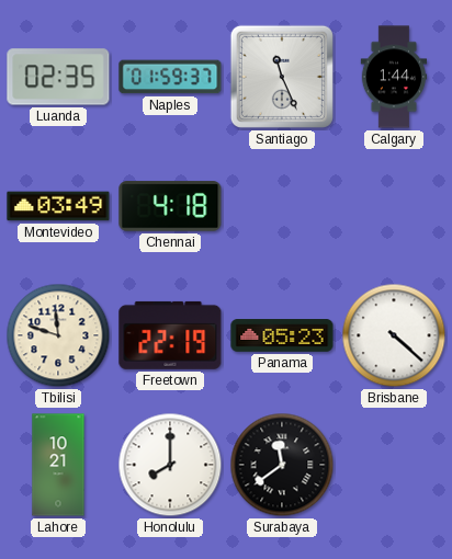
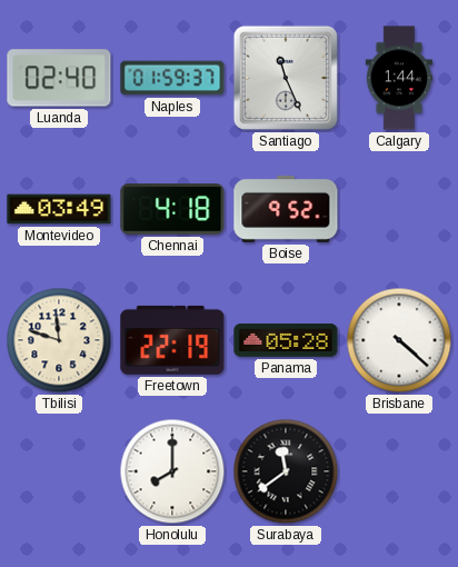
Luanda: 02:35 -> 02:40
Boise: none -> 9:52
Panama: 05:23 -> 05:28
Lahore: 10:21 -> none
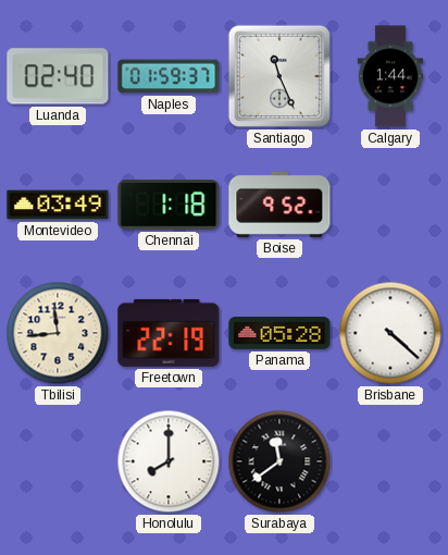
Chennai: 4:18 -> 1:18
Tbilisi: 11:48 -> 11:44
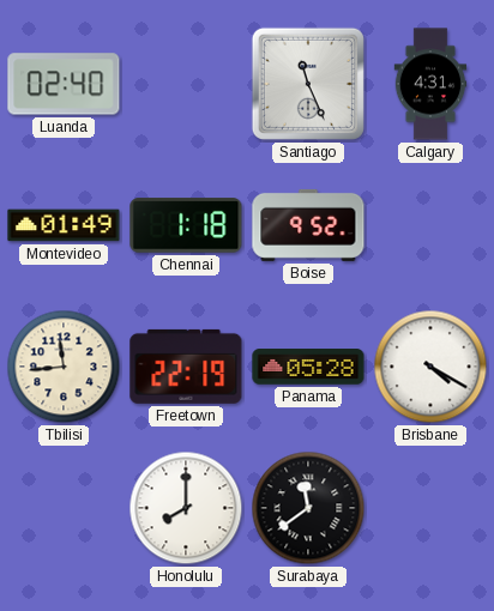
Naples: 01:59 -> none
Calgary: 1:44 -> 4:31
Montevideo: 03:49 -> 01:49
Brisbane: 4:22 -> 4:20
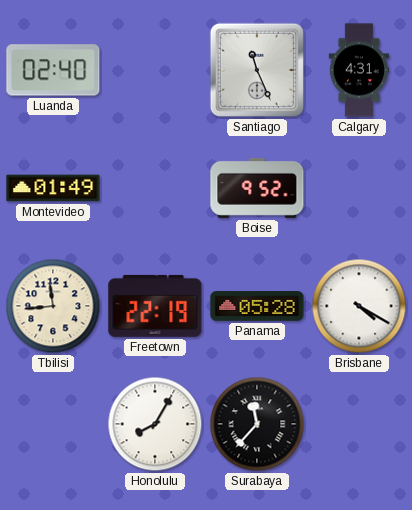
Chennai: 1:18 -> none
Honolulu: 8:00 -> 8:05
Surabaya: 11:39 -> 11:37
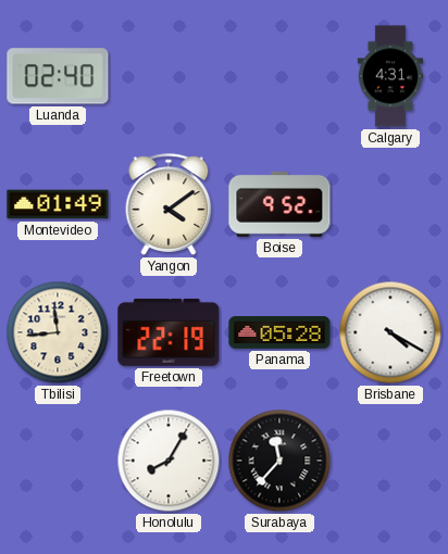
Santiago: 11:26 -> none
Yangon: none -> 4:09
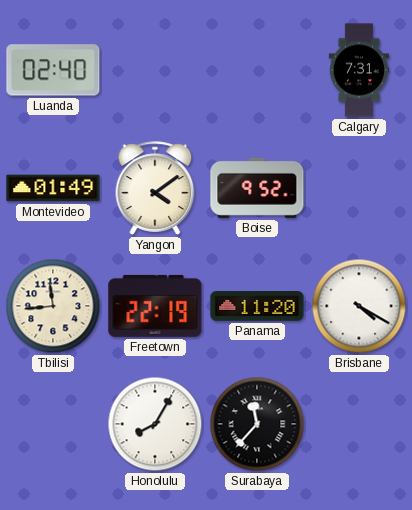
Calgary: 4:31 -> 7:31
Panama: 05:28 -> 11:20
